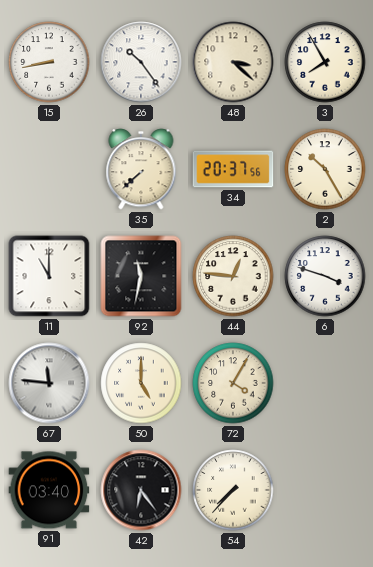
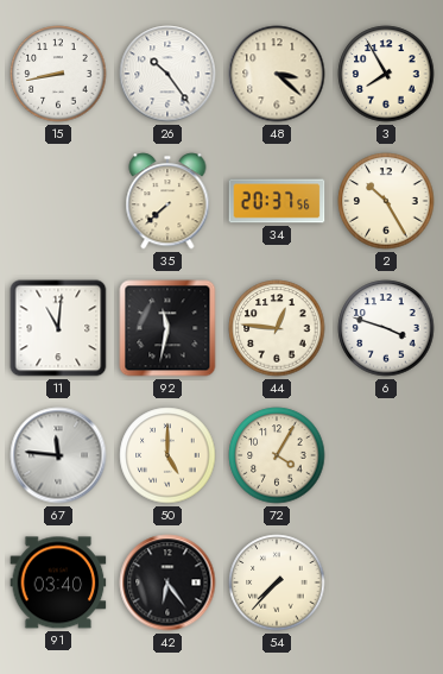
11: 11:00 -> 11:01
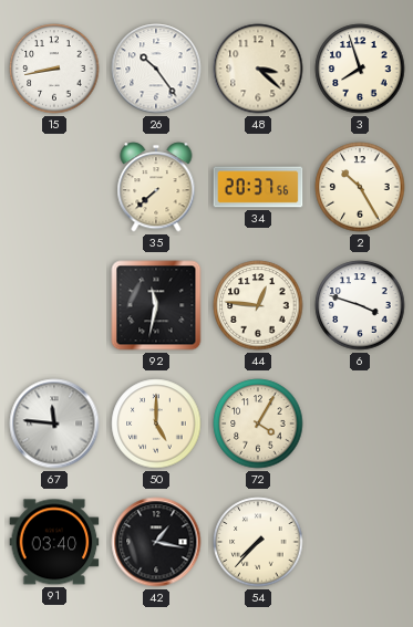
3: 7:55 -> 7:57
11: 11:01 -> none
42: 6:24 -> 1:17
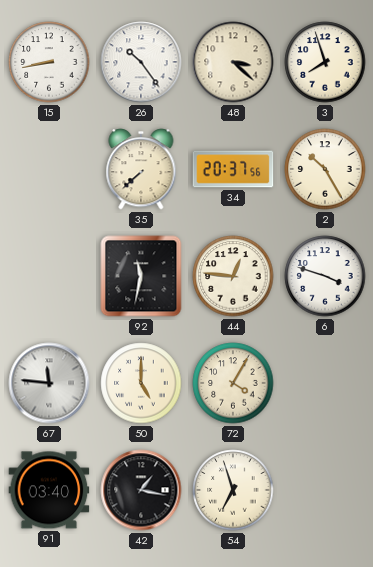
54: 7:37 -> 6:57
